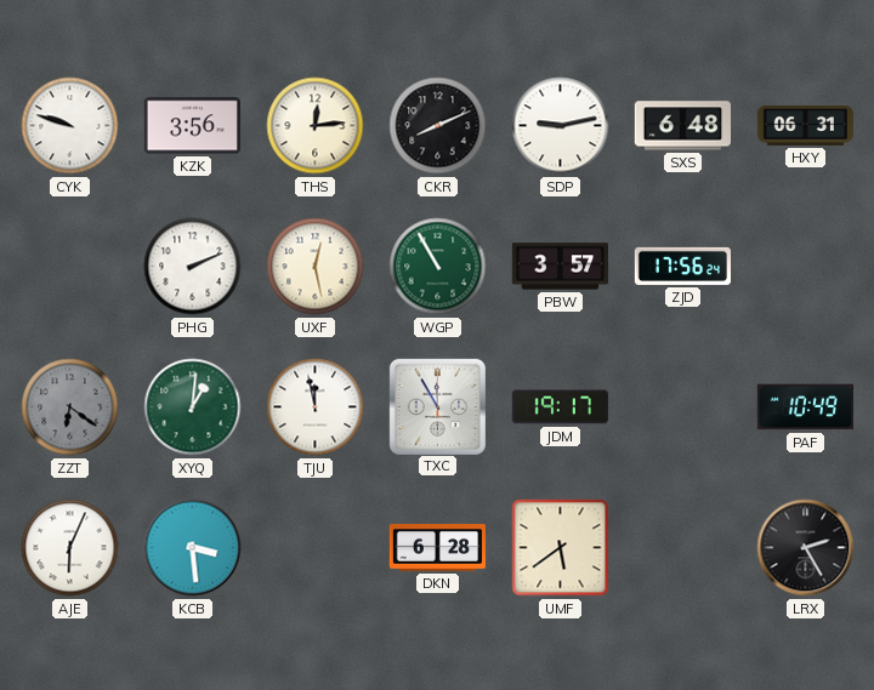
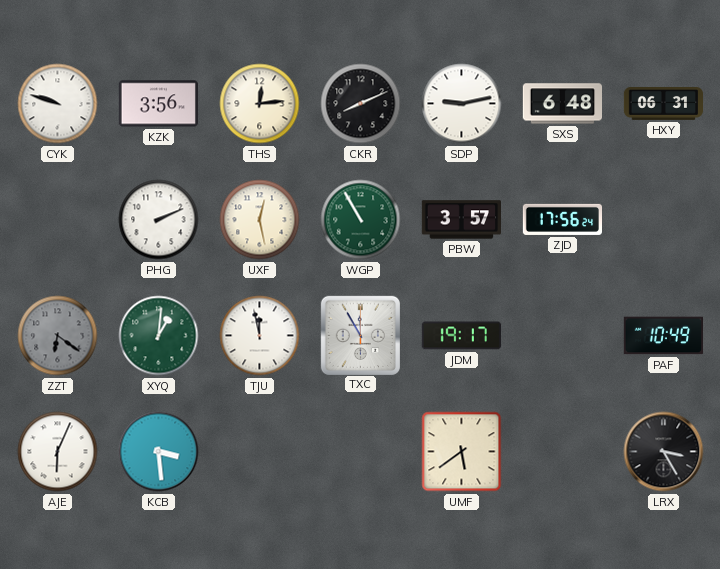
DKN: 6:28 -> none
LRX: 2:25 -> 3:25
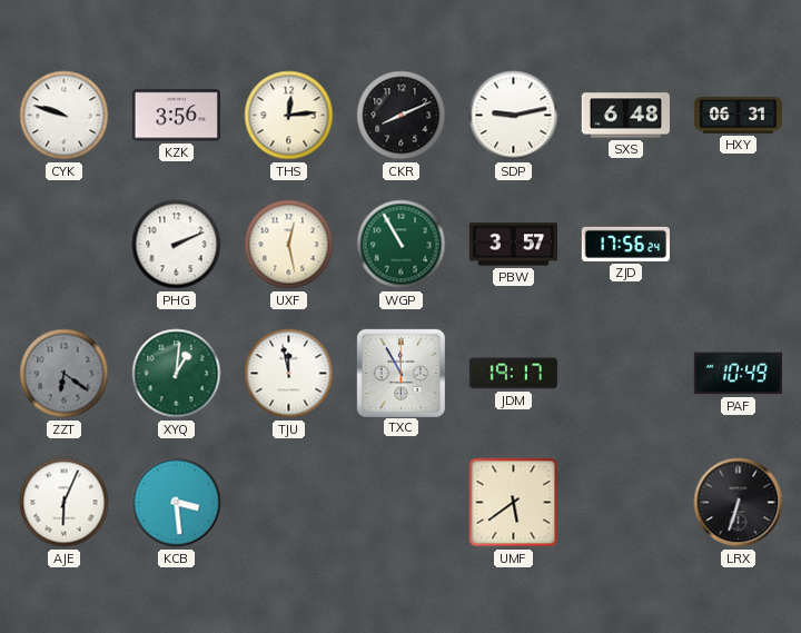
LRX: 3:25 -> 6:33
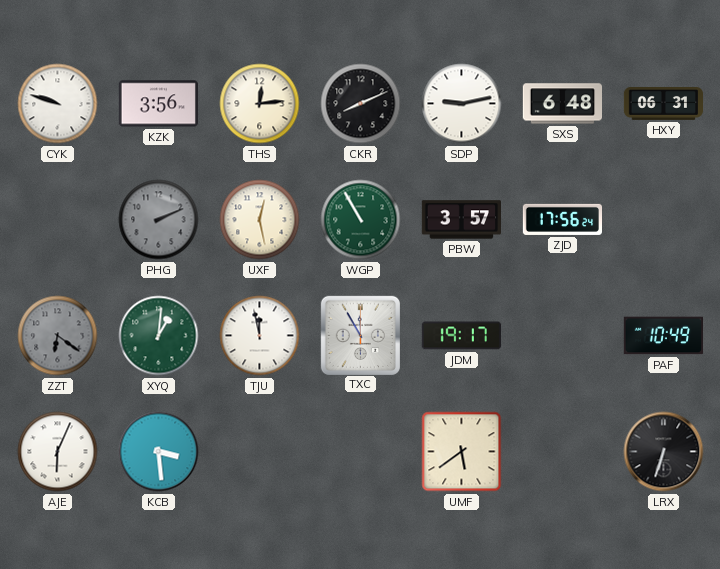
PHG dial: white -> grey
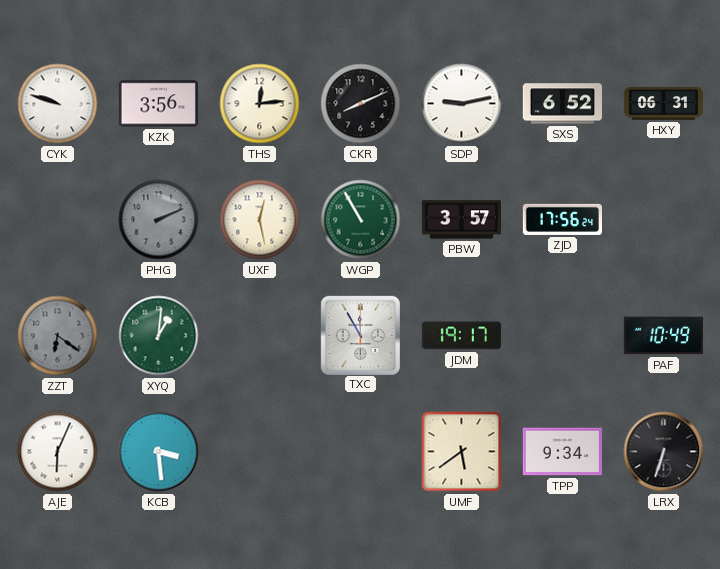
SXS: 6:48 -> 6:52
TJU: 11:58 -> none
TPP: none -> 9:34
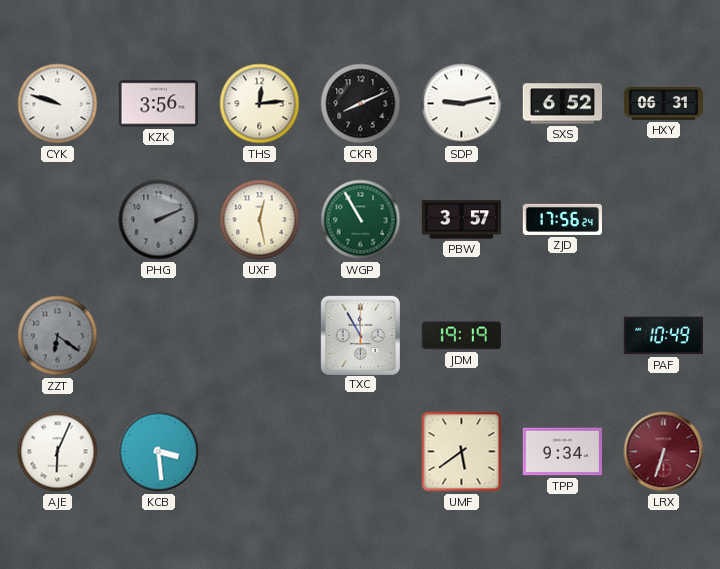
XYQ: 1:01 -> none
JDM: 19:17 -> 19:19
LRX dial: black -> burgundy
